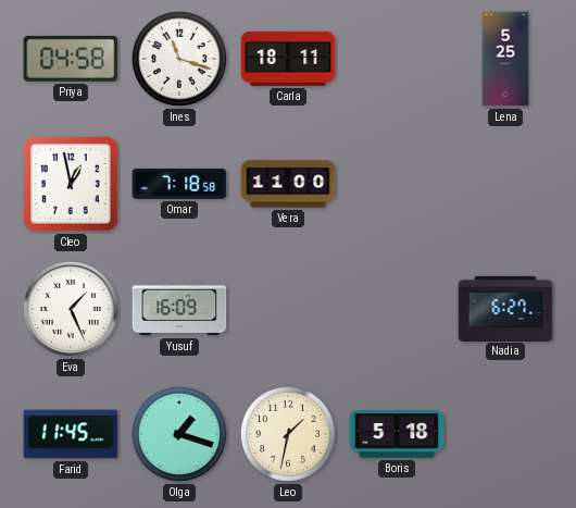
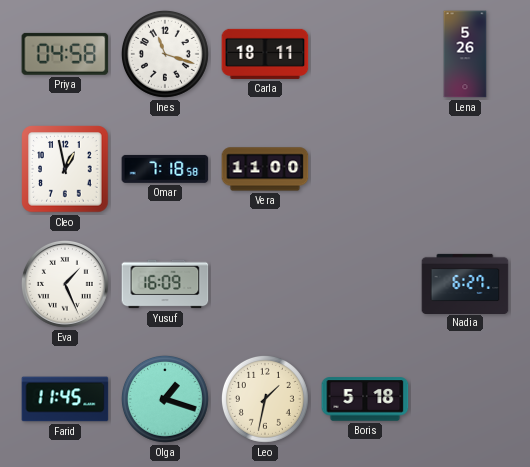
Lena: 5:25 -> 5:26
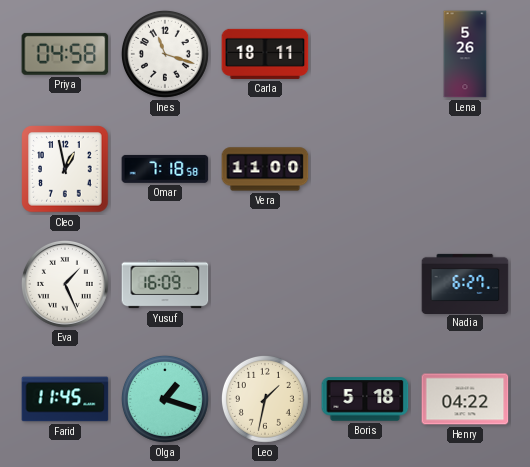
Henry: none -> 04:22
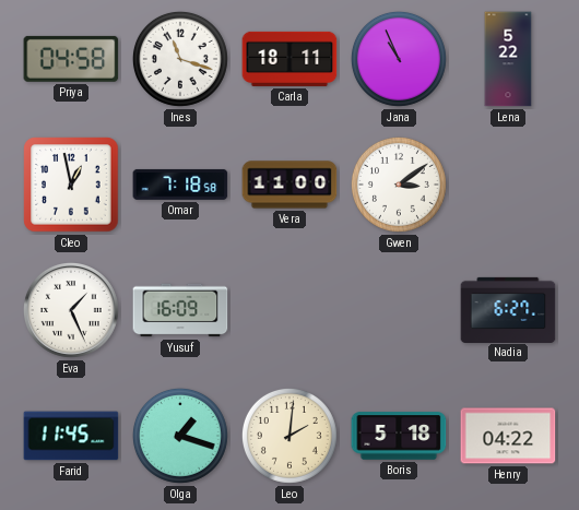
Jana: none -> 10:56
Lena: 5:26 -> 5:22
Gwen: none -> 3:09
Leo: 1:32 -> 2:01
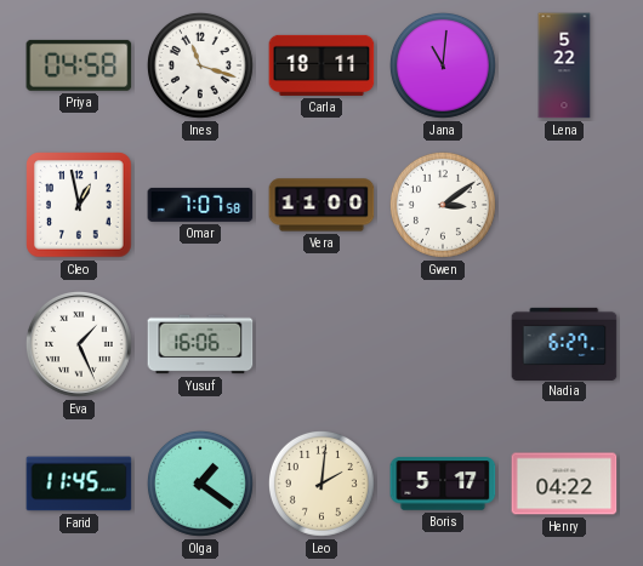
Jana: 10:56 -> 11:01
Omar: 7:18 -> 7:07
Yusuf: 16:09 -> 16:06
Olga: 1:18 -> 1:21
Boris: 5:18 -> 5:17
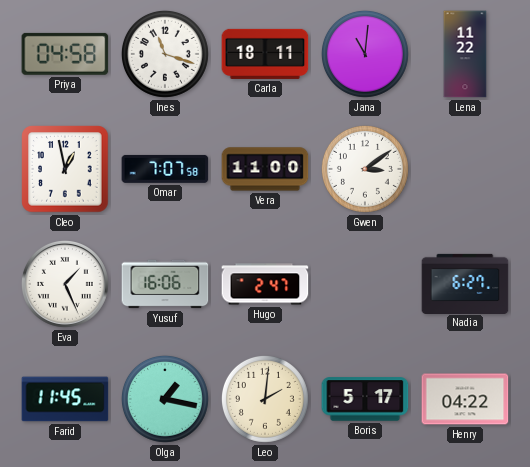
Lena: 5:22 -> 11:22
Hugo: none -> 2:47
Olga: 1:21 -> 1:17
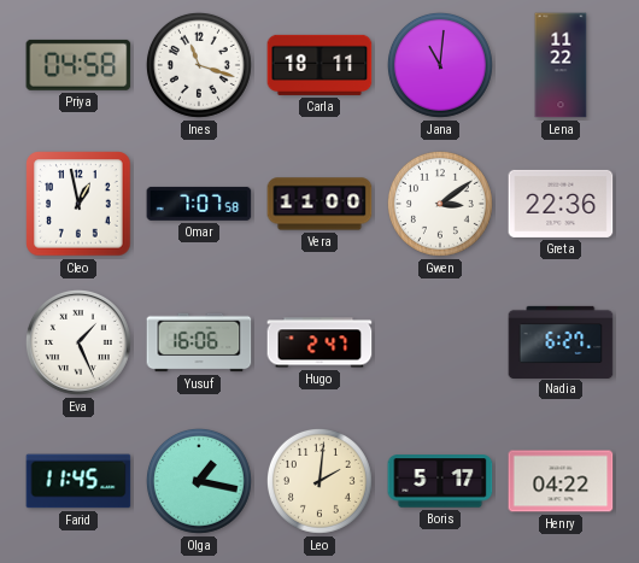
Greta: none -> 22:36
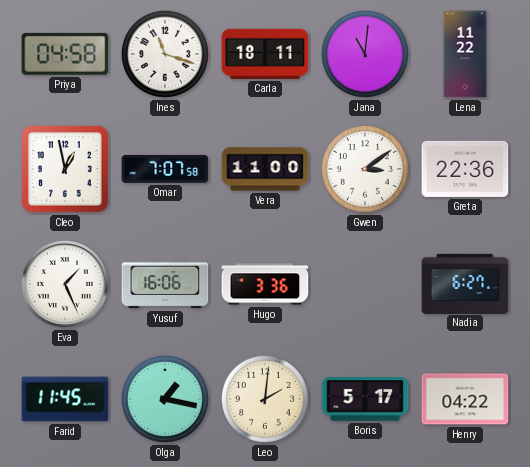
Hugo: 2:47 -> 3:36
